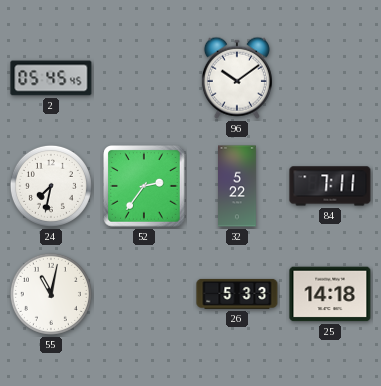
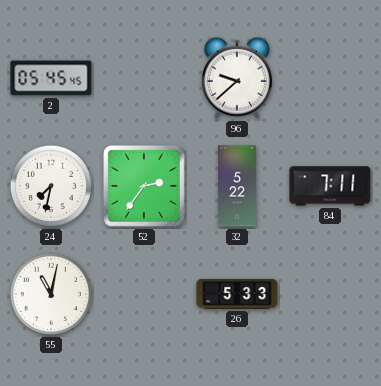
96: 10:09 -> 9:38
25: 14:18 -> none
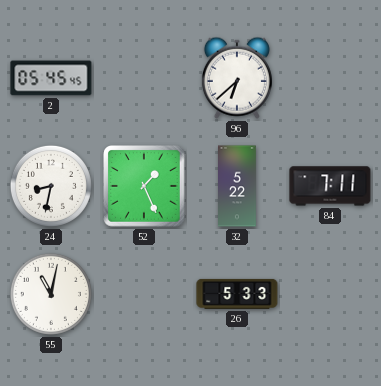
96: 9:38 -> 6:38
24: 7:32 -> 8:32
52: 2:36 -> 1:26
